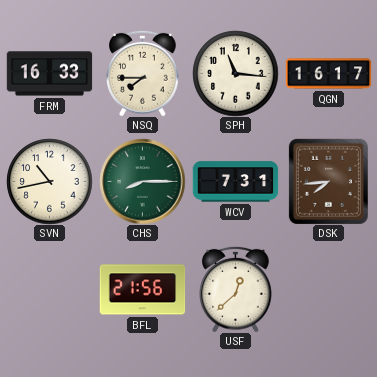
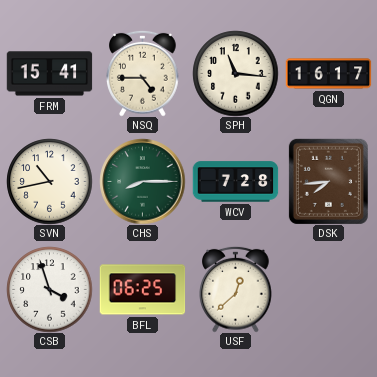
FRM: 16:33 -> 15:41
NSQ: 7:45 -> 4:45
WCV: 7:31 -> 7:28
CSB: none -> 3:57
BFL: 21:56 -> 06:25
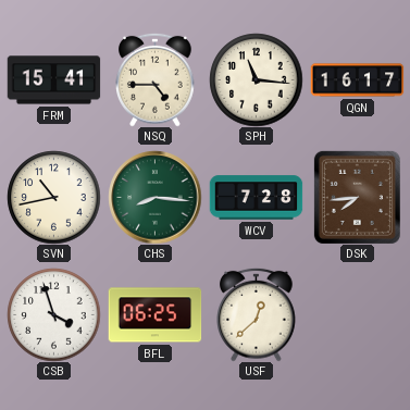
CHS: 8:15 -> 8:16
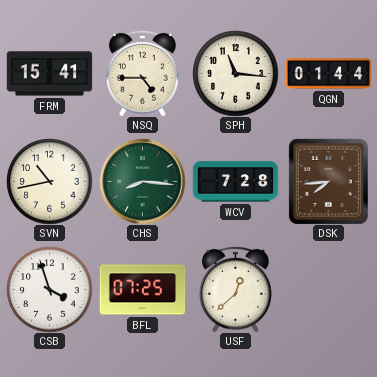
QGN: 16:17 -> 01:44
BFL: 06:25 -> 07:25
